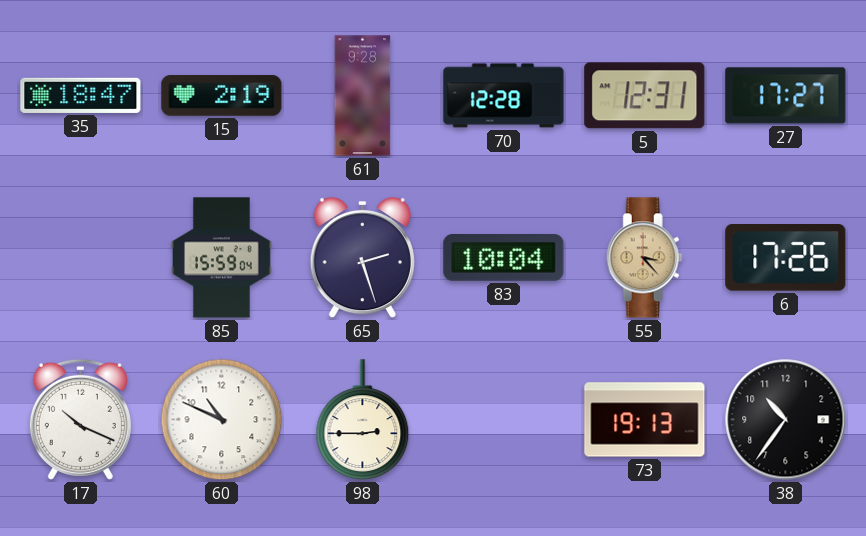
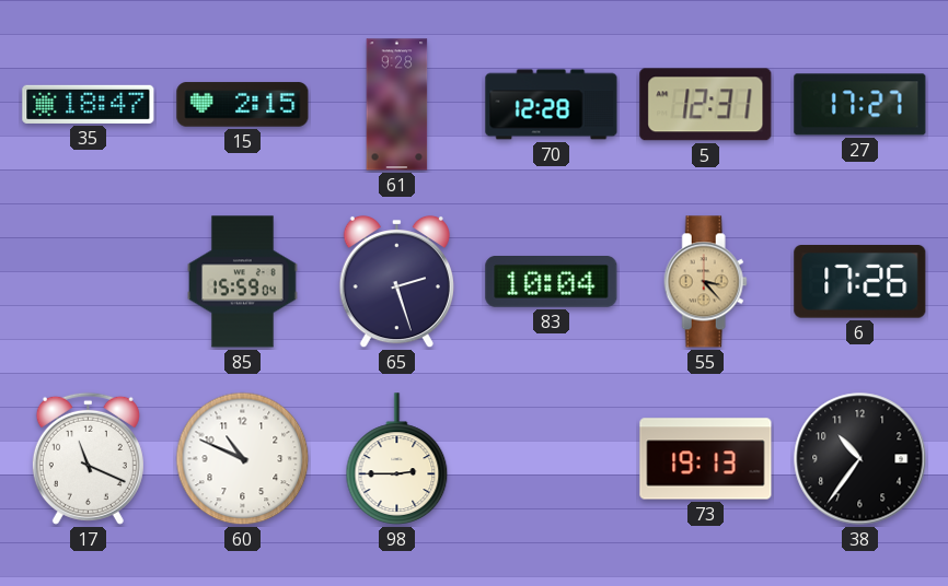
15: 2:19 -> 2:15
17: 10:19 -> 11:19
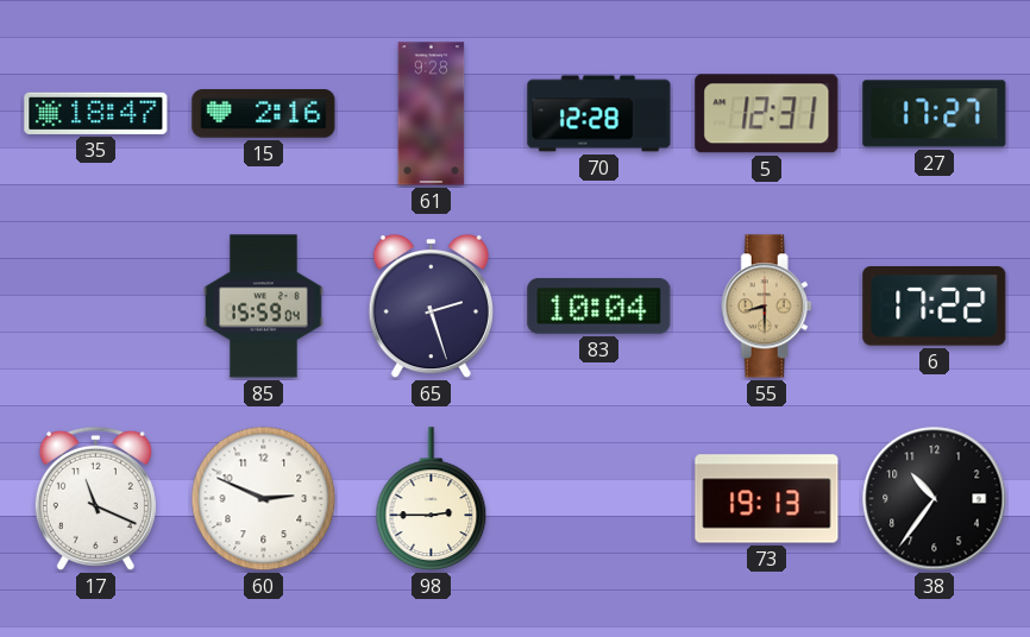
15: 2:15 -> 2:16
55: 3:23 -> 8:30
6: 17:26 -> 17:22
60: 10:49 -> 2:49
